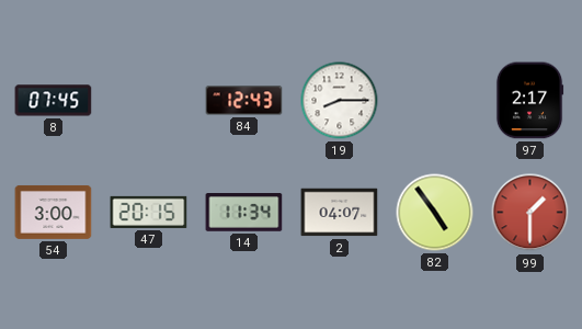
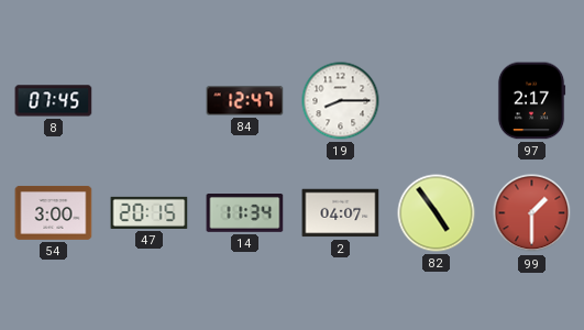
84: 12:43 -> 12:47
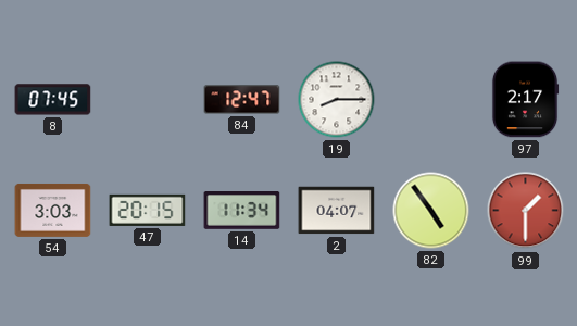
54: 3:00 -> 3:03
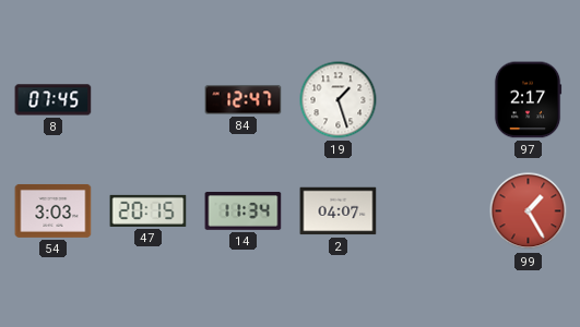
19: 8:15 -> 1:27
82: 4:54 -> none
99: 1:30 -> 1:25
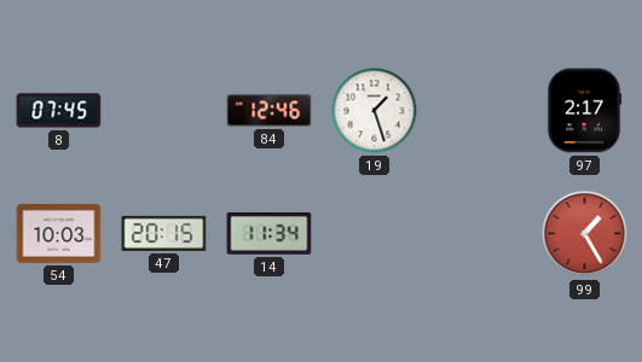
84: 12:47 -> 12:46
54: 3:03 -> 10:03
2: 04:07 -> none
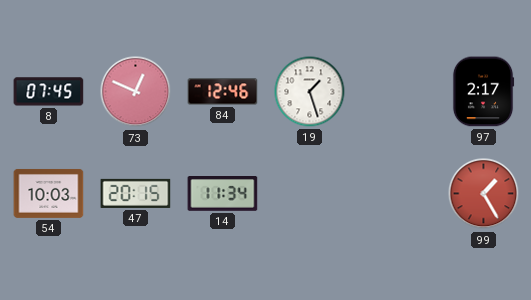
73: none -> 12:49
